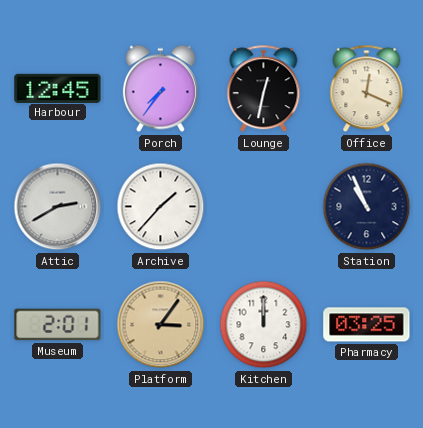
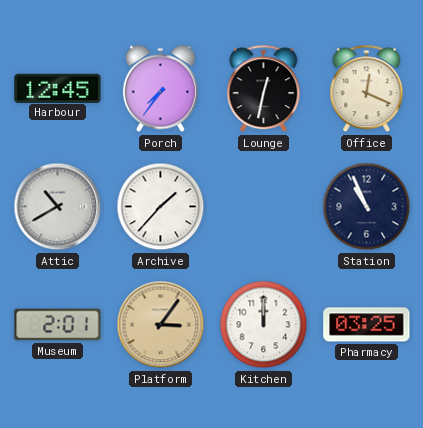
Attic: 2:40 -> 10:40
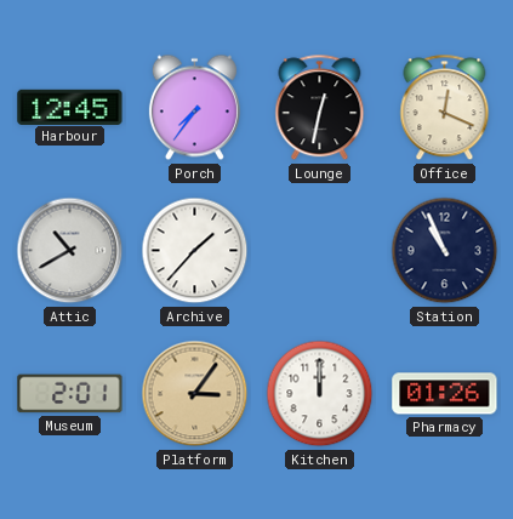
Pharmacy: 03:25 -> 01:26
